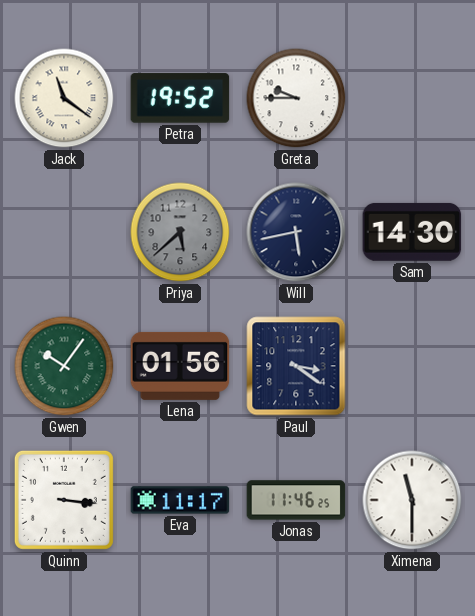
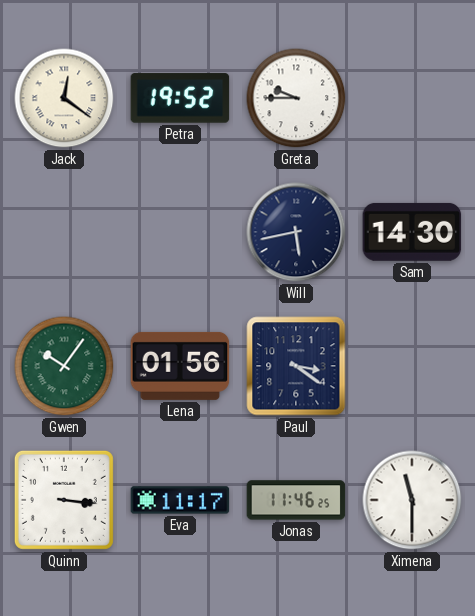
Jack: 11:21 -> 12:21
Priya: 5:38 -> none
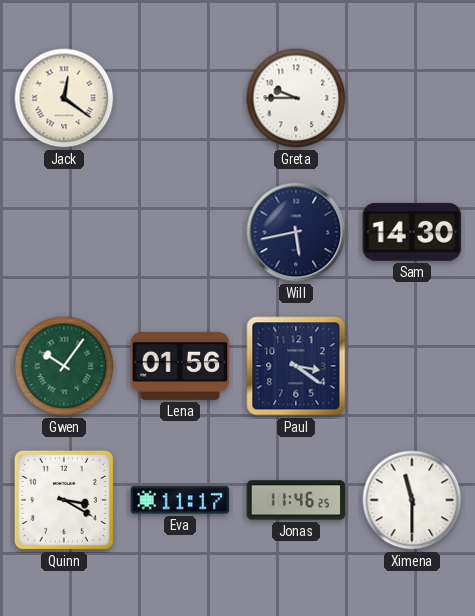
Petra: 19:52 -> none
Quinn: 3:16 -> 3:20
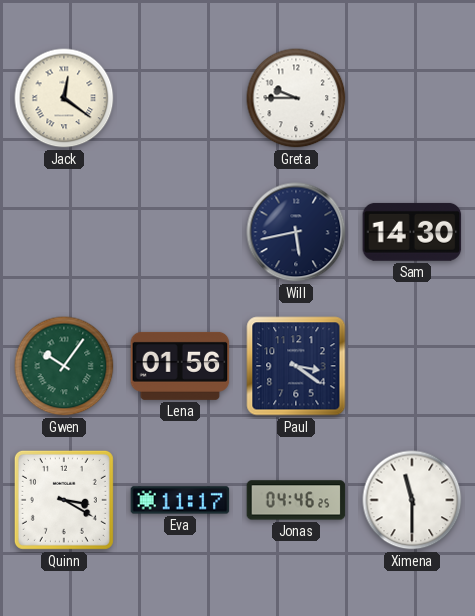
Jonas: 11:46 -> 04:46
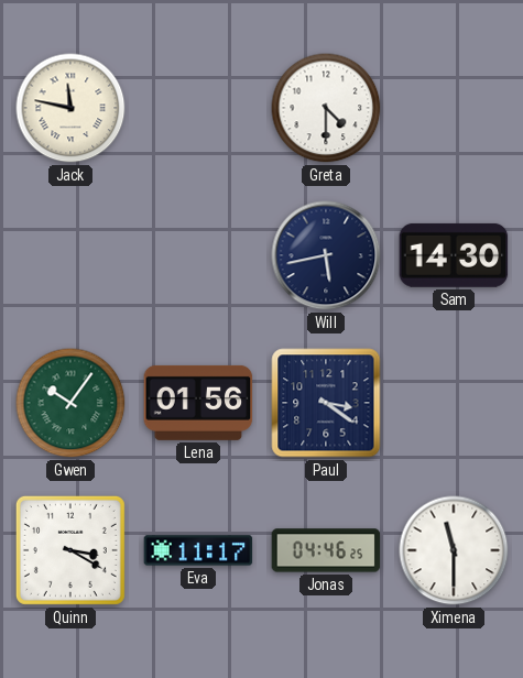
Jack: 12:21 -> 11:47
Greta: 9:45 -> 4:30
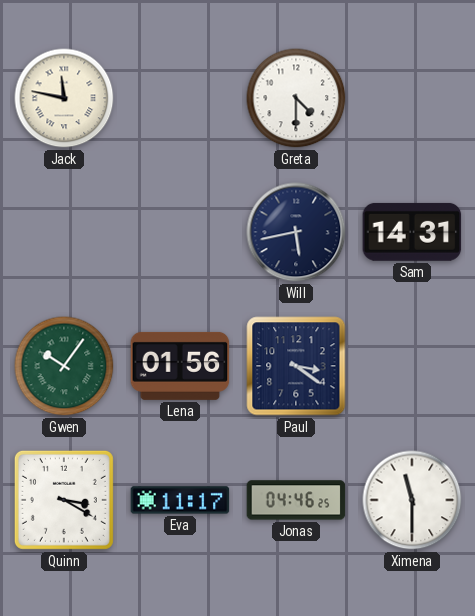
Sam: 14:30 -> 14:31
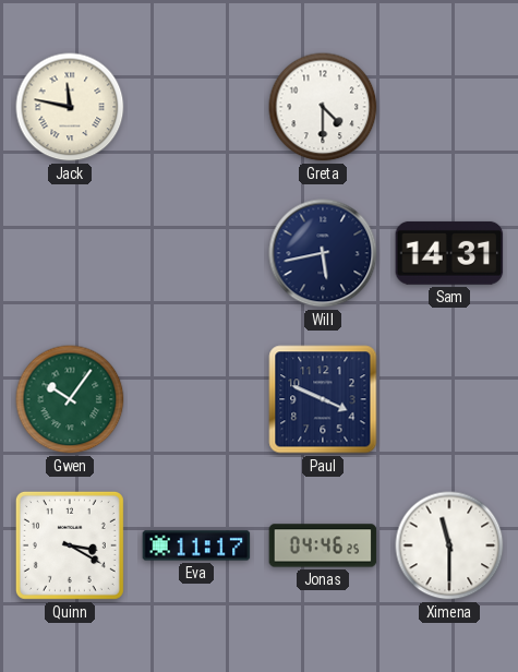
Lena: 01:56 -> none
Paul: 3:21 -> 3:49
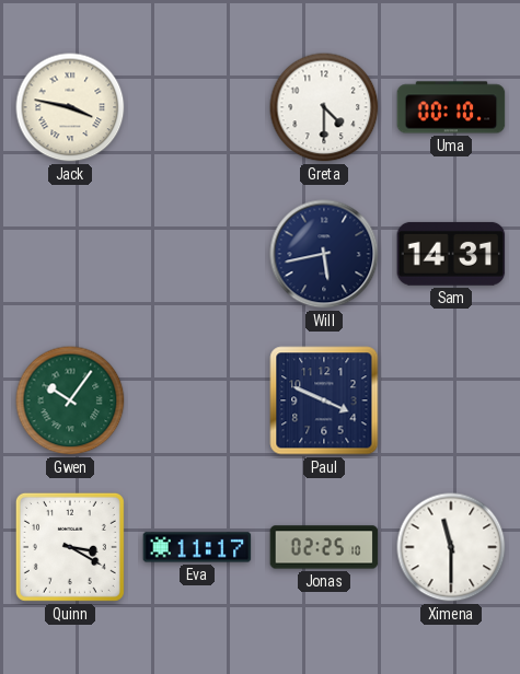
Jack: 11:47 -> 3:47
Uma: none -> 00:10
Jonas: 04:46 -> 02:25
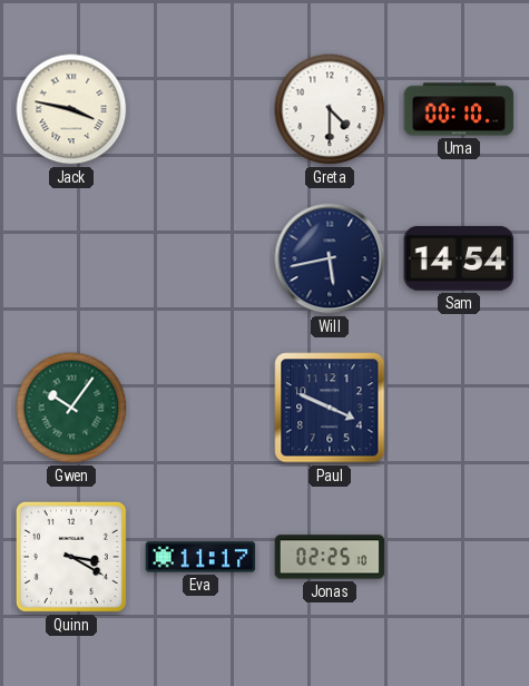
Sam: 14:31 -> 14:54
Ximena: 11:30 -> none
